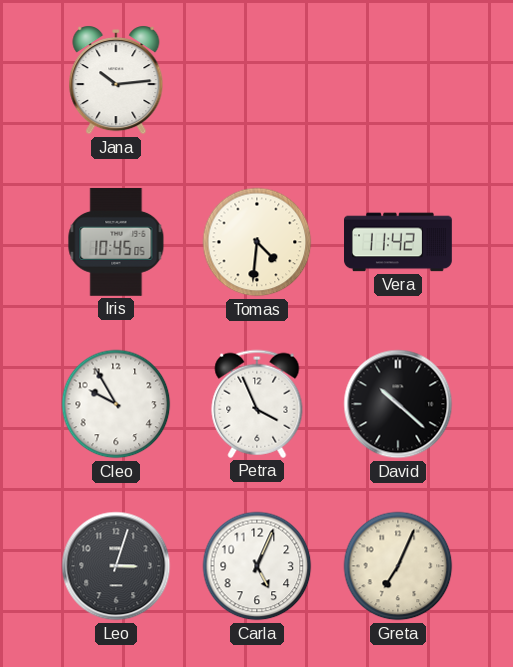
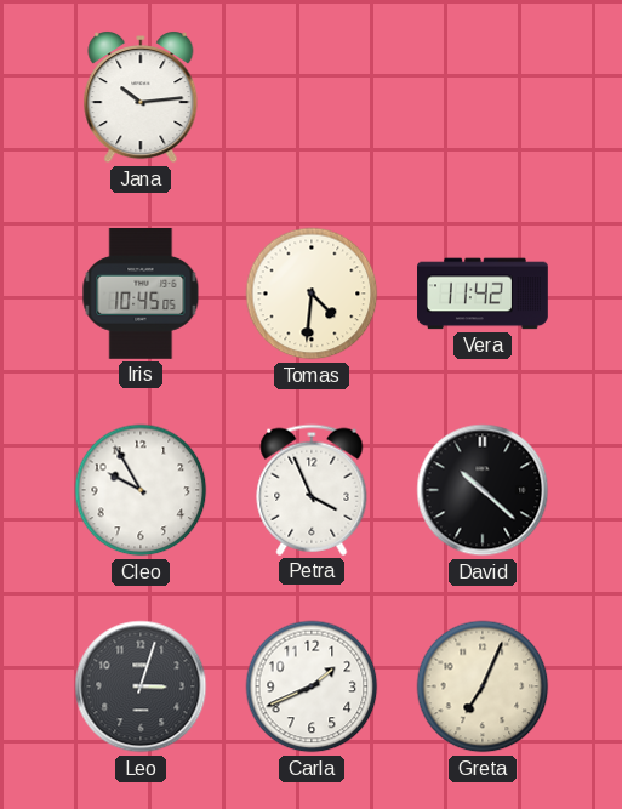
Carla: 5:04 -> 1:41
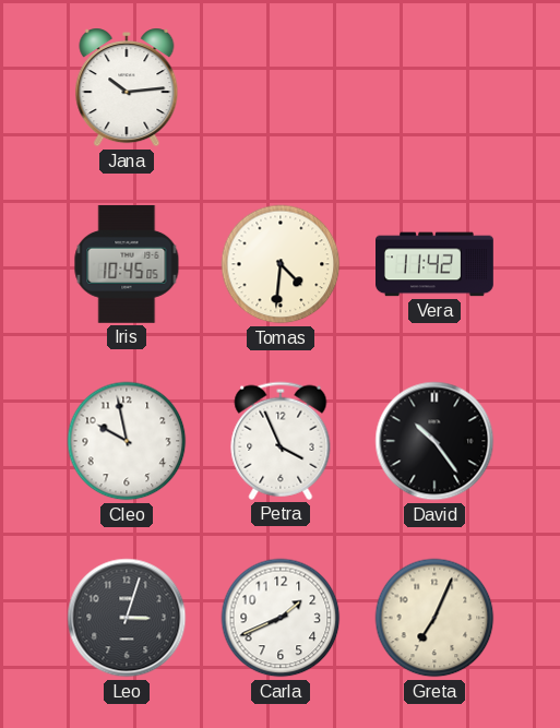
Cleo: 9:55 -> 9:58
David: 10:22 -> 10:24
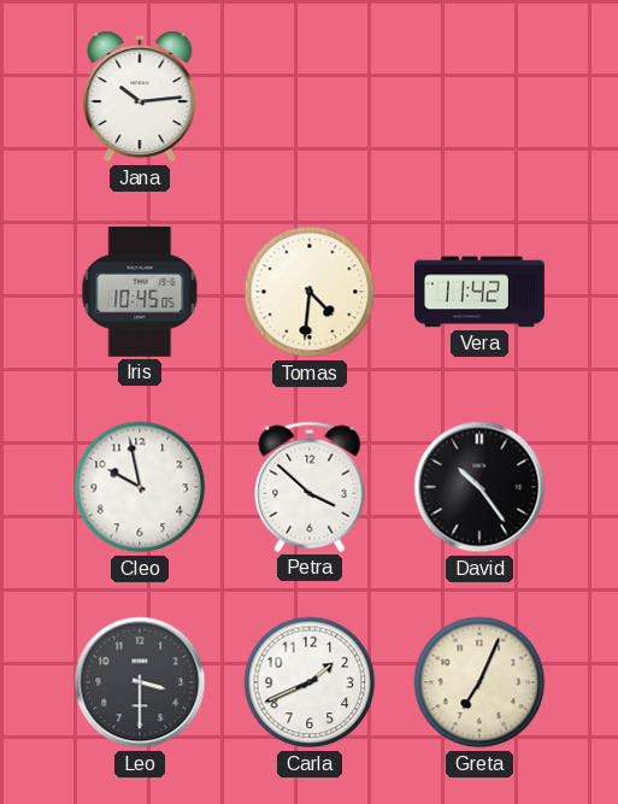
Petra: 3:56 -> 3:52
Leo: 3:03 -> 3:30
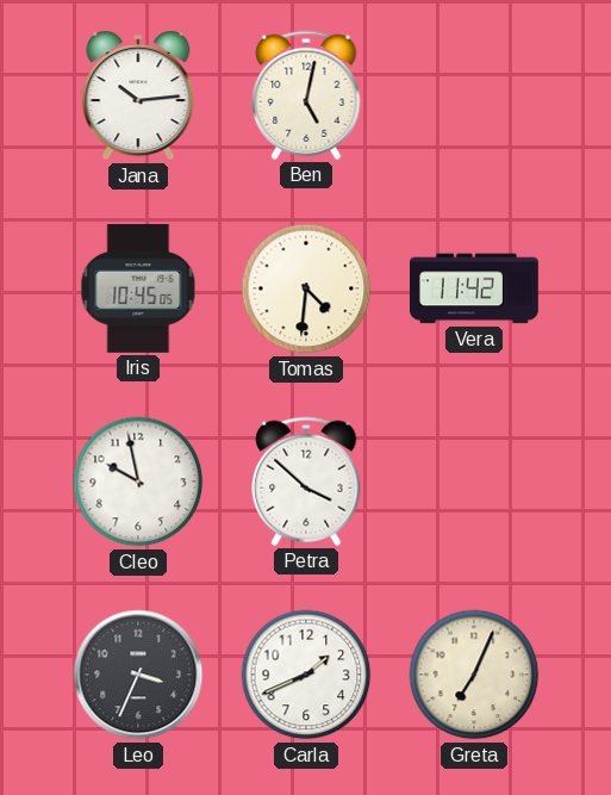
Ben: none -> 5:02
David: 10:24 -> none
Leo: 3:30 -> 3:34
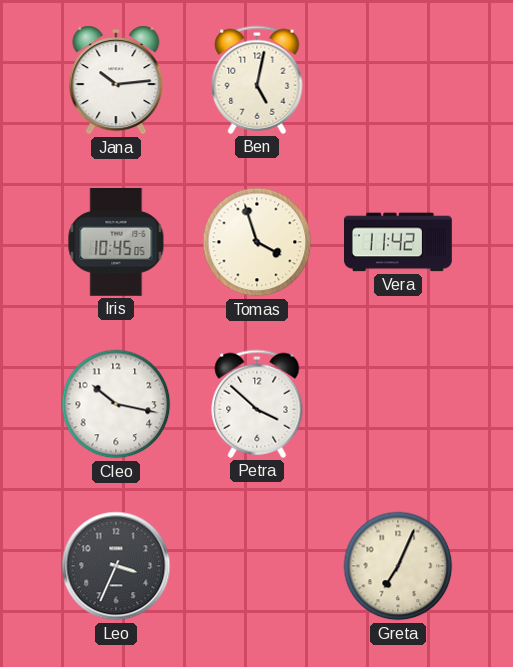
Tomas: 4:31 -> 3:57
Cleo: 9:58 -> 10:17
Carla: 1:41 -> none
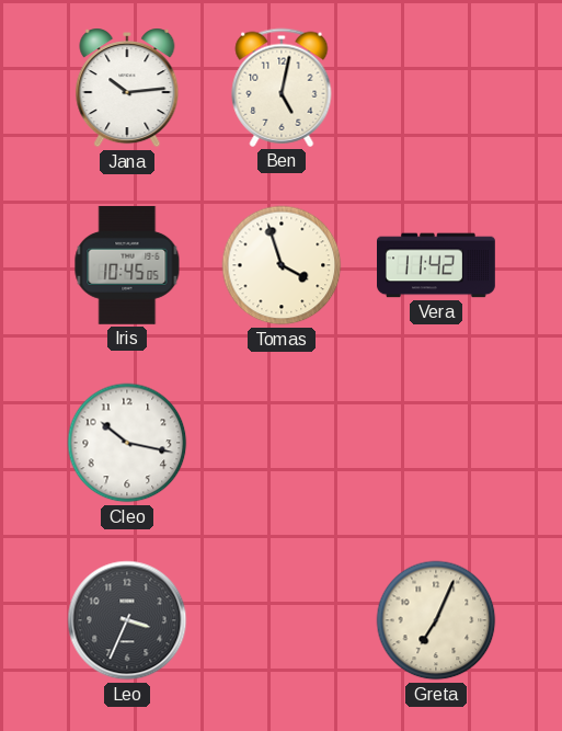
Petra: 3:52 -> none
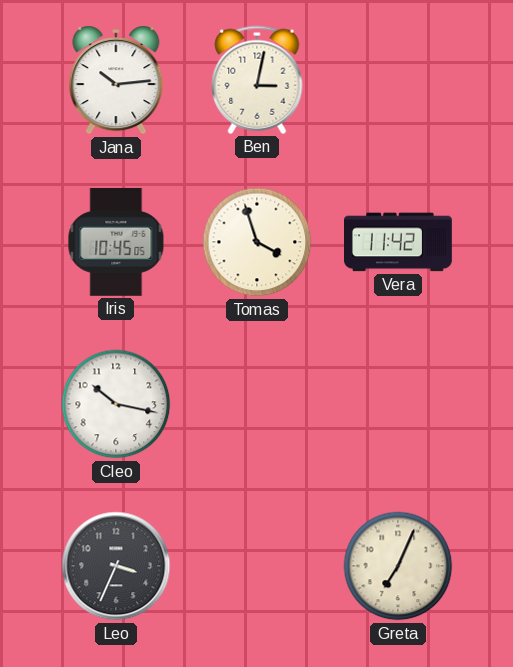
Ben: 5:02 -> 3:02
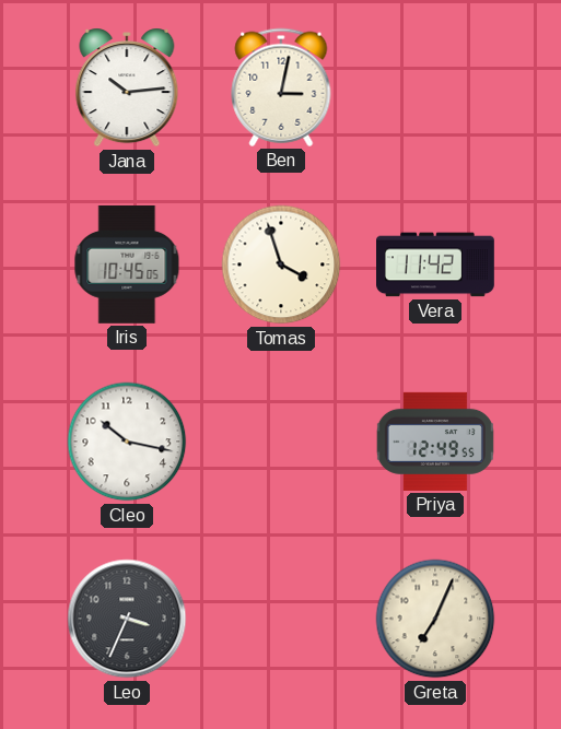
Priya: none -> 12:49
